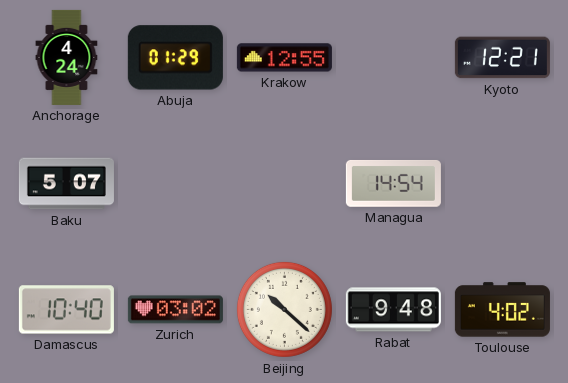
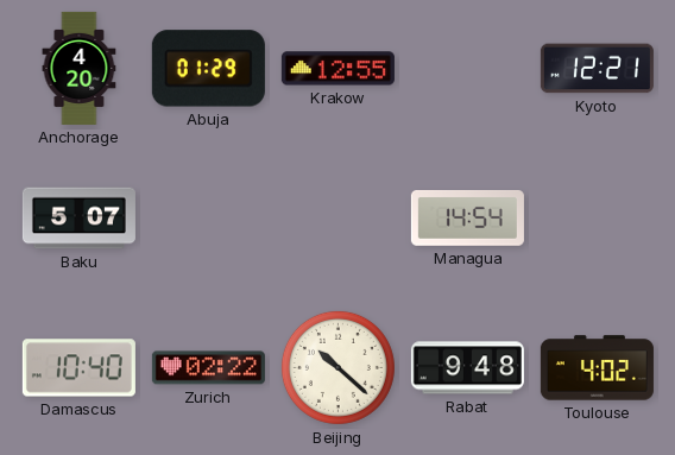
Anchorage: 4:24 -> 4:20
Zurich: 03:02 -> 02:22
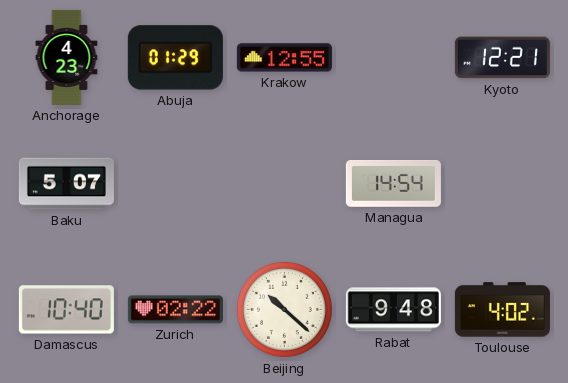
Anchorage: 4:20 -> 4:23
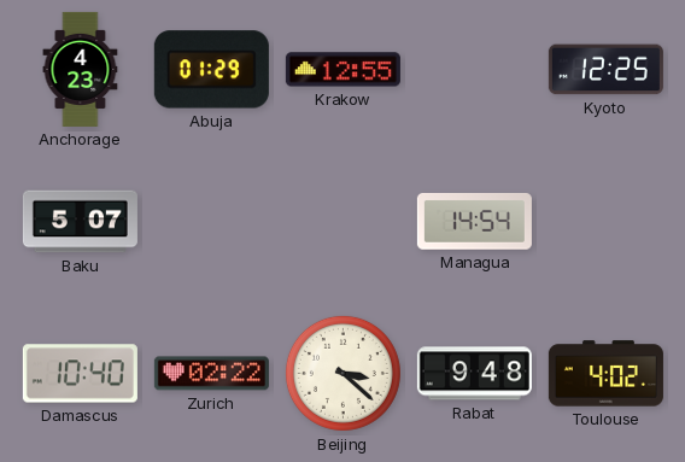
Kyoto: 12:21 -> 12:25
Beijing: 10:22 -> 3:22
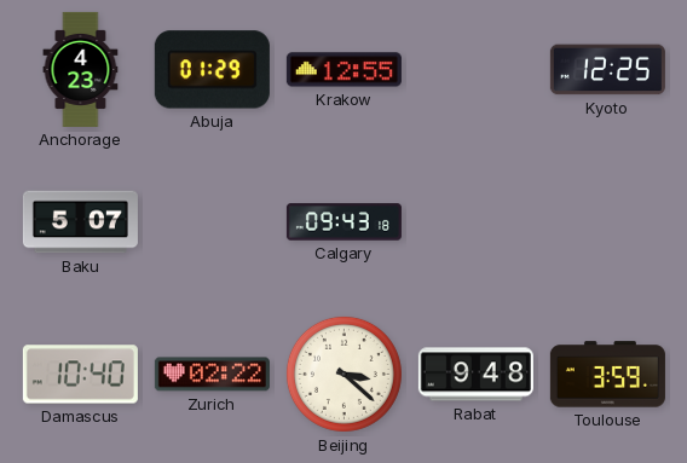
Calgary: none -> 09:43
Managua: 14:54 -> none
Toulouse: 4:02 -> 3:59
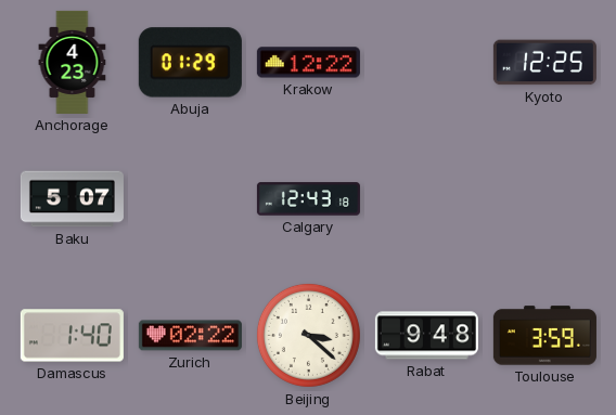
Krakow: 12:55 -> 12:22
Calgary: 09:43 -> 12:43
Damascus: 10:40 -> 1:40
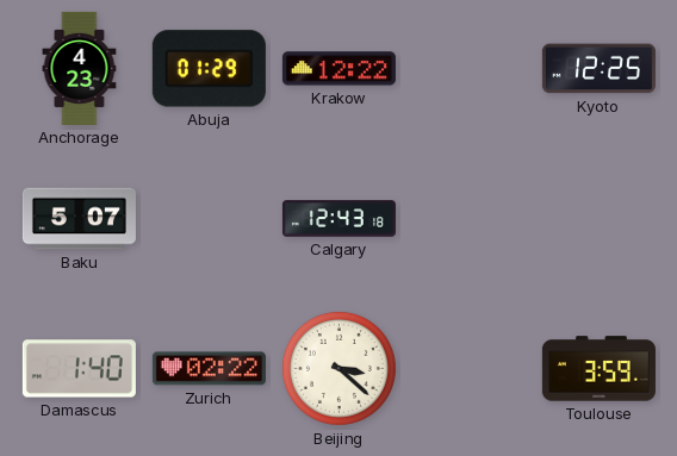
Rabat: 9:48 -> none
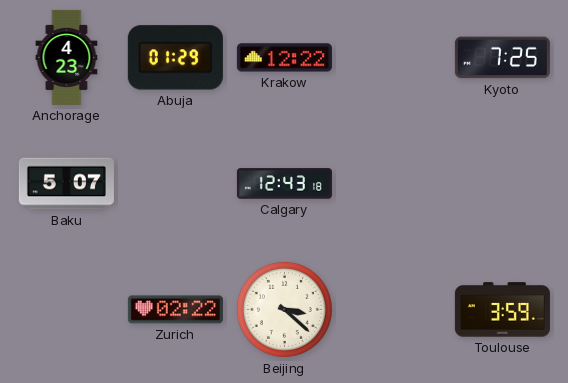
Kyoto: 12:25 -> 7:25
Damascus: 1:40 -> none
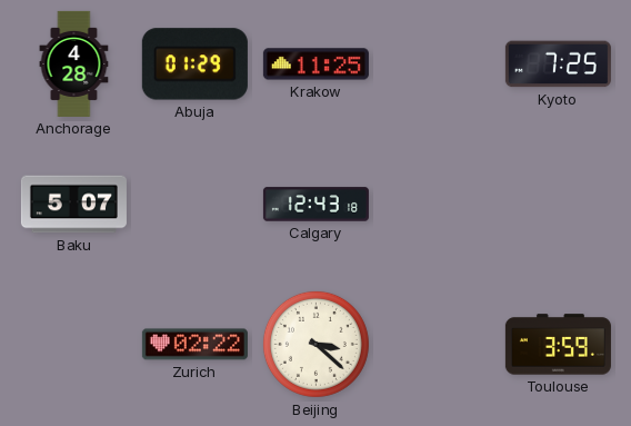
Anchorage: 4:23 -> 4:28
Krakow: 12:22 -> 11:25
